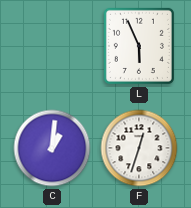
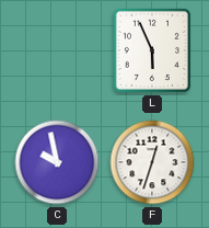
C: 1:01 -> 9:58
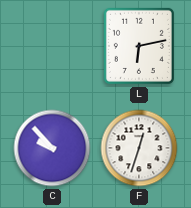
L: 5:56 -> 6:13
C: 9:58 -> 9:53
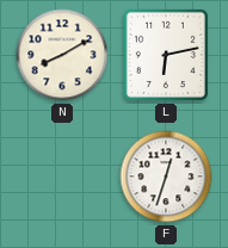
N: none -> 8:10
C: 9:53 -> none
